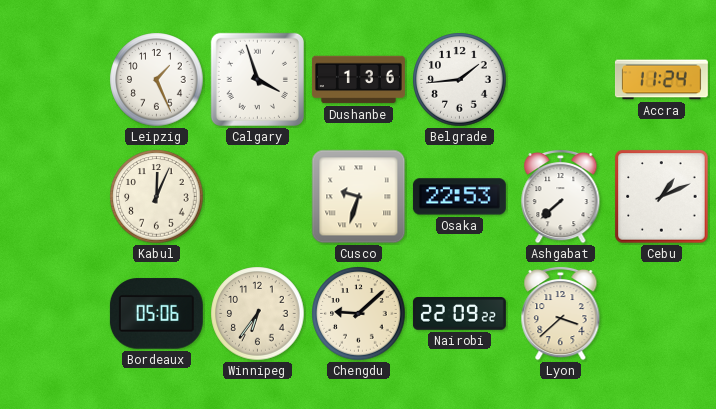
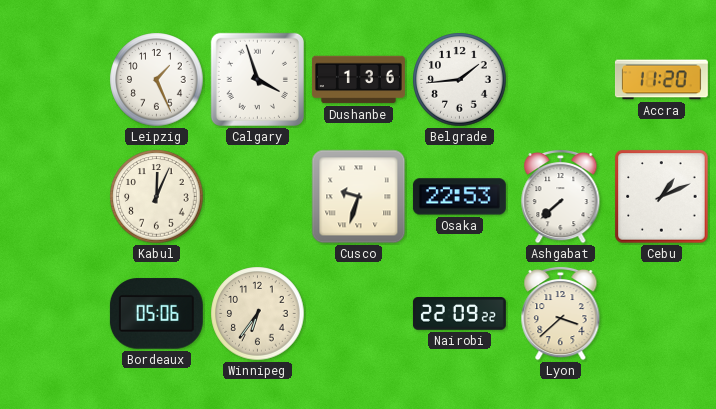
Accra: 11:24 -> 11:20
Chengdu: 9:08 -> none
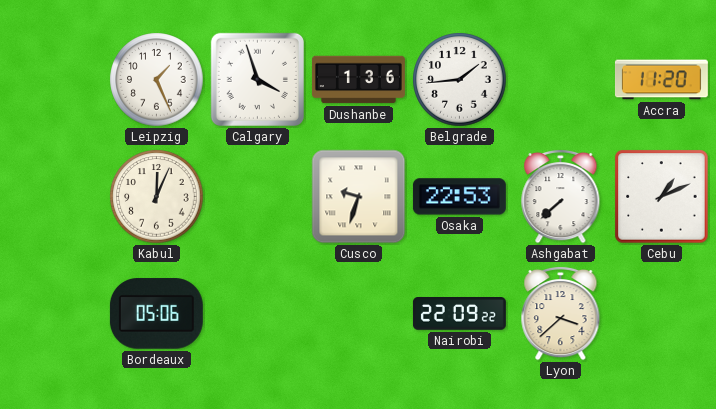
Winnipeg: 6:36 -> none
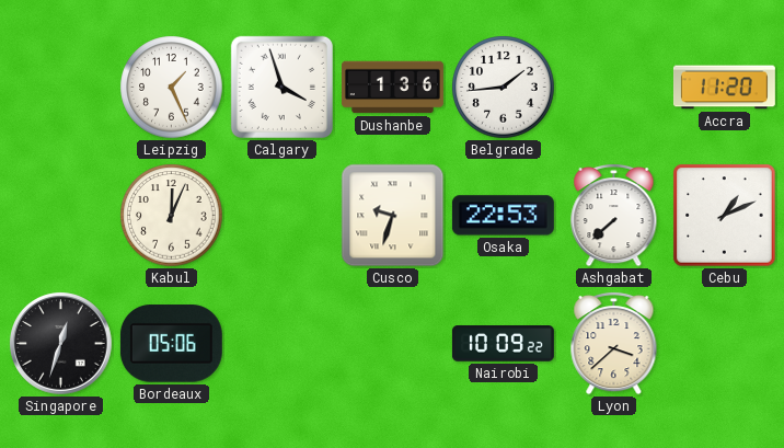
Singapore: none -> 12:33
Nairobi: 22:09 -> 10:09
